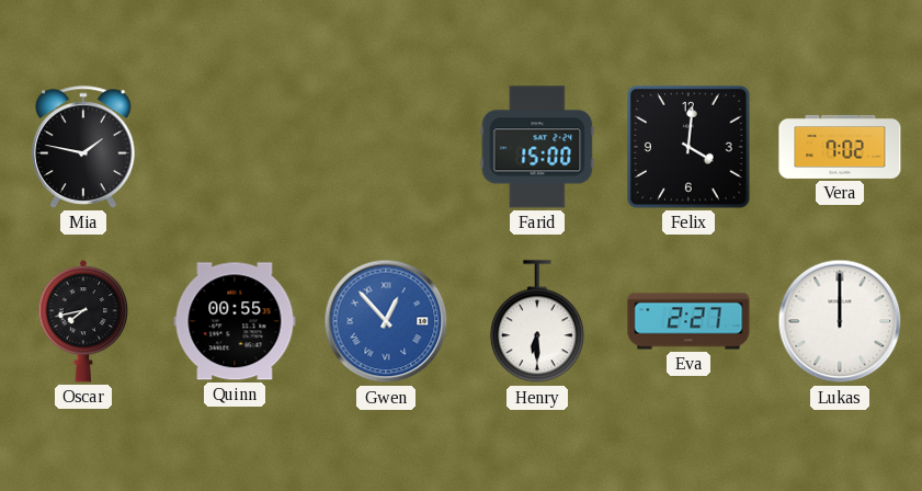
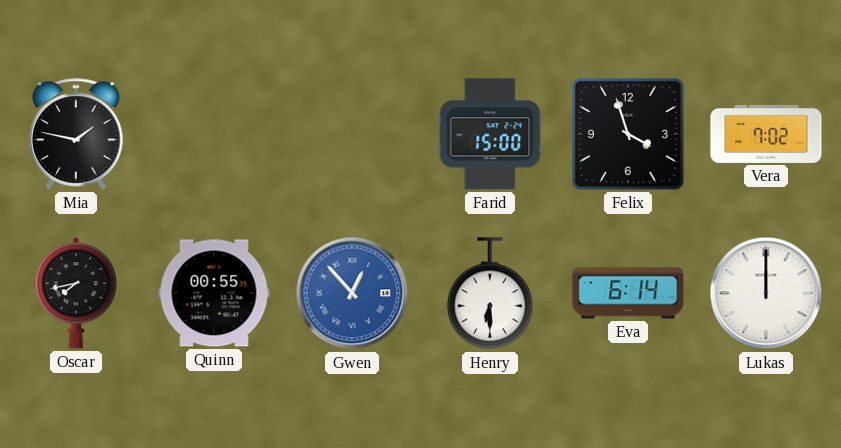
Felix: 4:01 -> 3:57
Eva: 2:27 -> 6:14
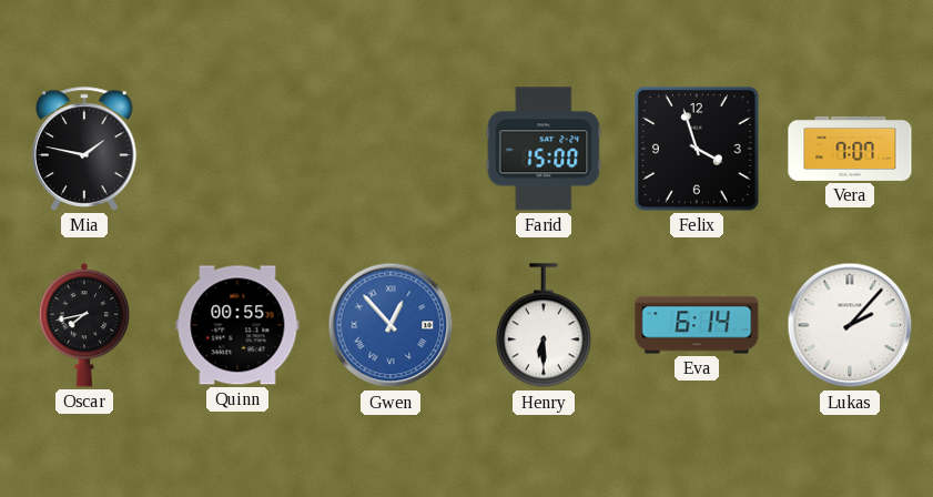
Vera: 7:02 -> 7:07
Lukas: 12:00 -> 2:07
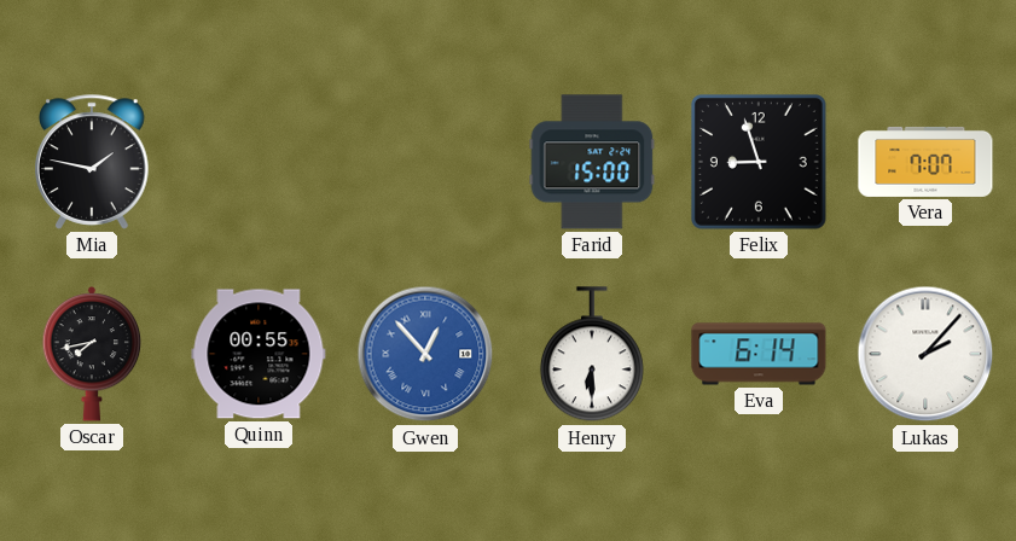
Felix: 3:57 -> 8:57
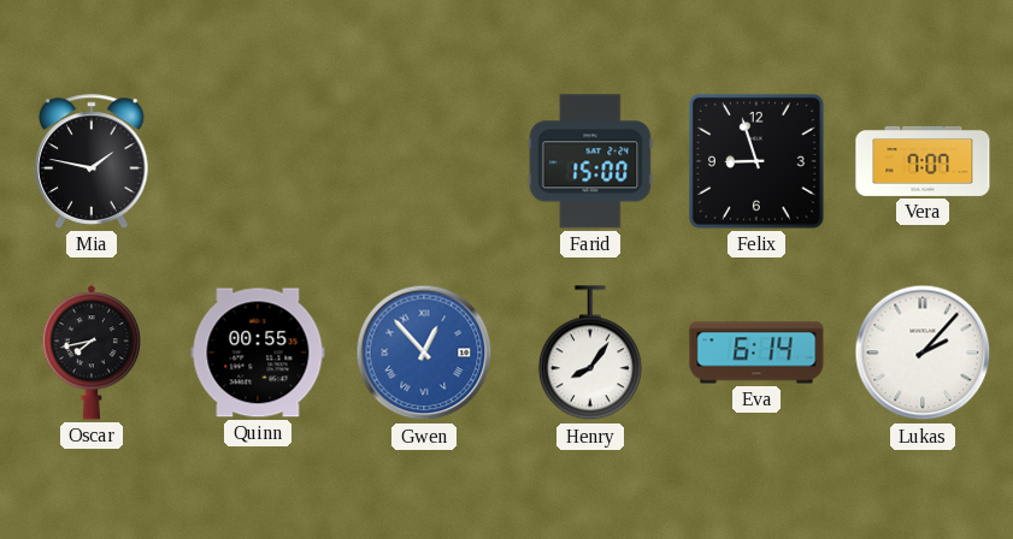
Henry: 6:30 -> 8:06
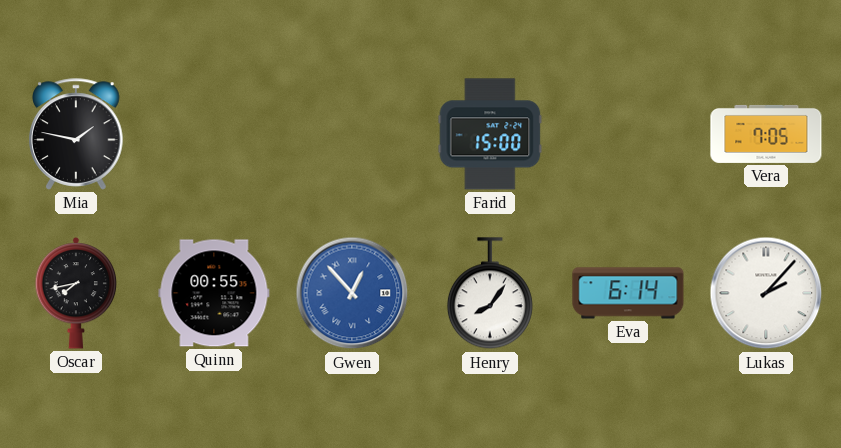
Felix: 8:57 -> none
Vera: 7:07 -> 7:05
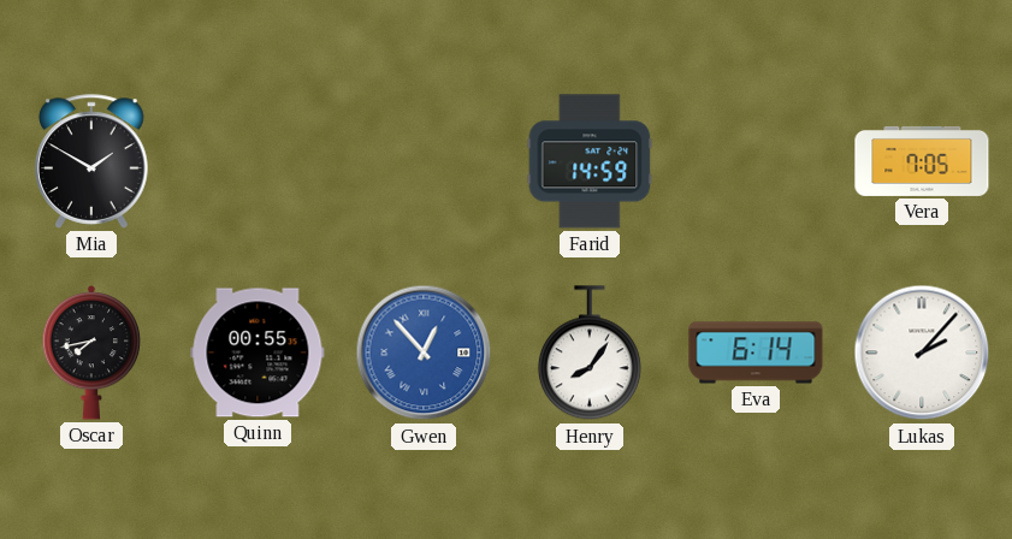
Mia: 1:47 -> 1:50
Farid: 15:00 -> 14:59
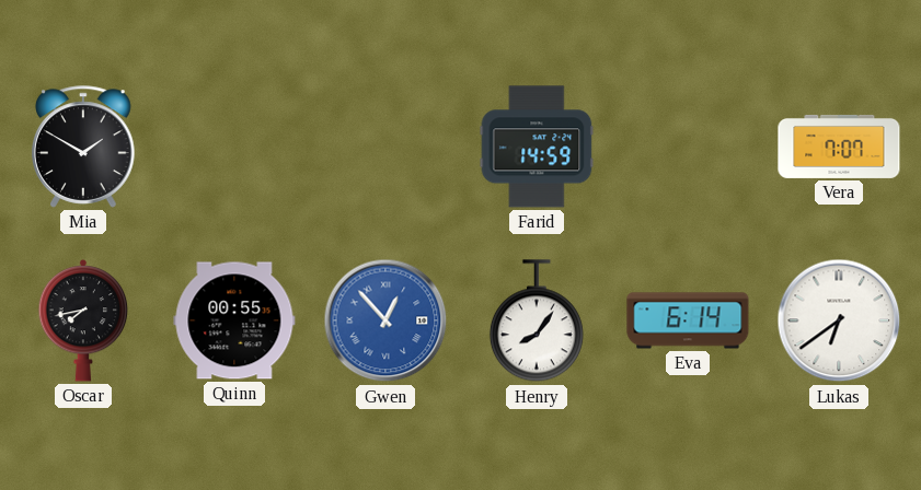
Vera: 7:05 -> 7:07
Lukas: 2:07 -> 6:39
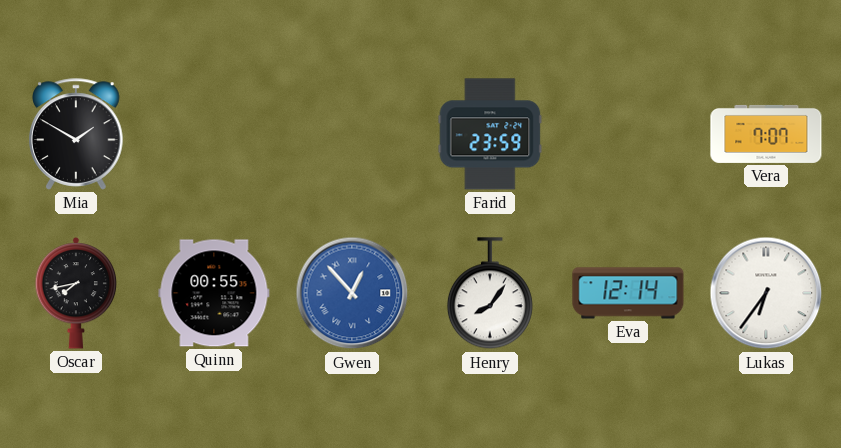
Farid: 14:59 -> 23:59
Eva: 6:14 -> 12:14
Lukas: 6:39 -> 6:36
